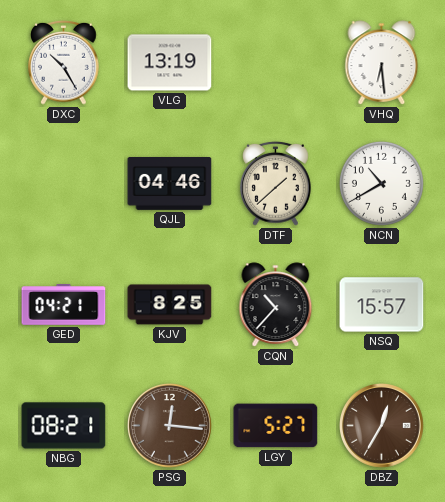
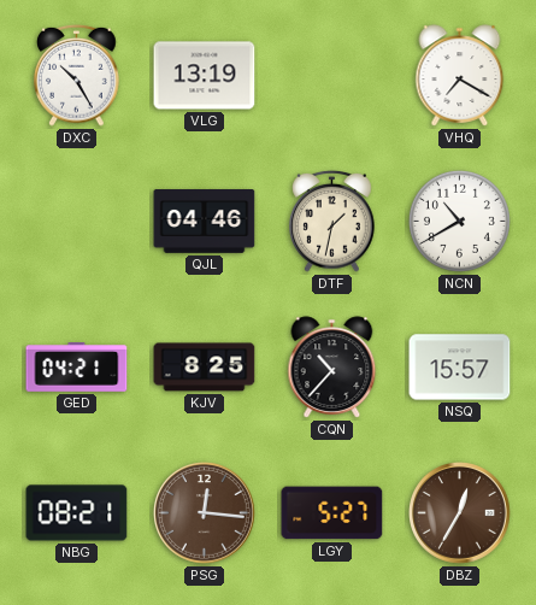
VHQ: 6:29 -> 7:20
DTF: 1:38 -> 1:32
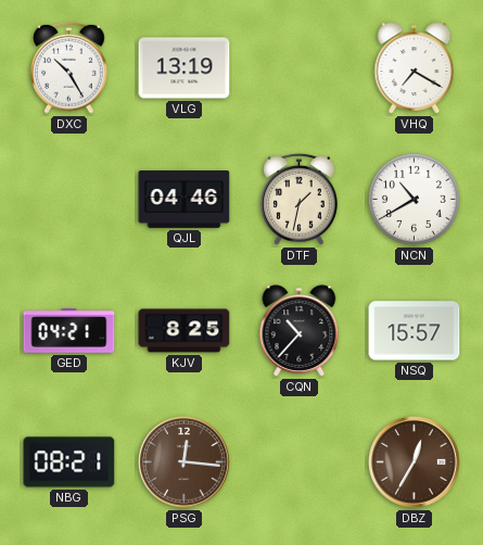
LGY: 5:27 -> none
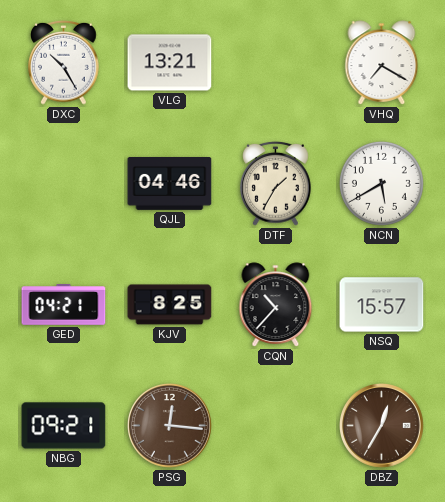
VLG: 13:19 -> 13:21
DTF: 1:32 -> 1:35
NCN: 10:40 -> 5:40
NBG: 08:21 -> 09:21
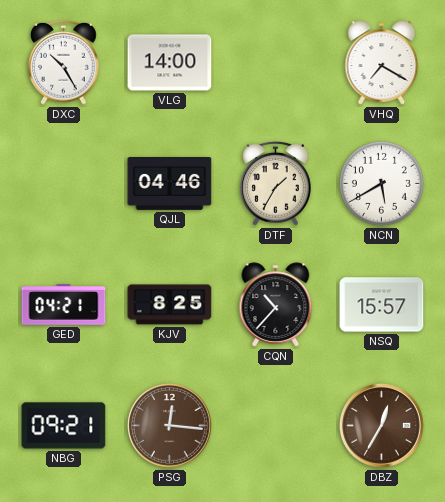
VLG: 13:21 -> 14:00
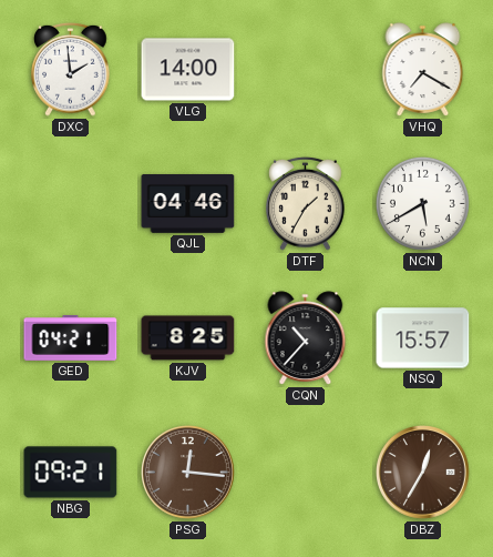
DXC: 10:25 -> 1:59
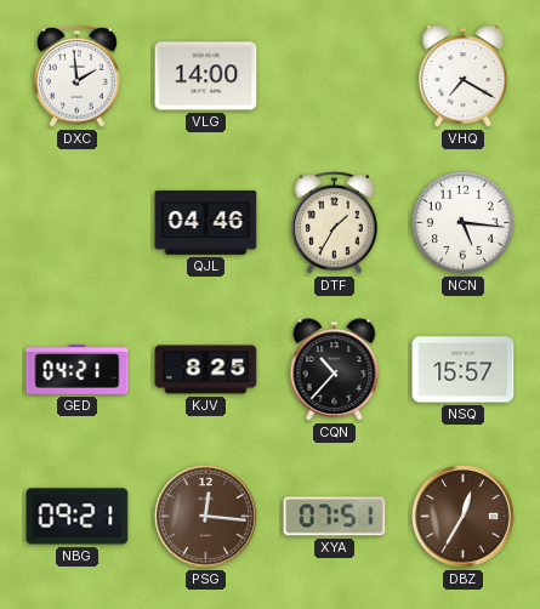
NCN: 5:40 -> 5:16
XYA: none -> 07:51
